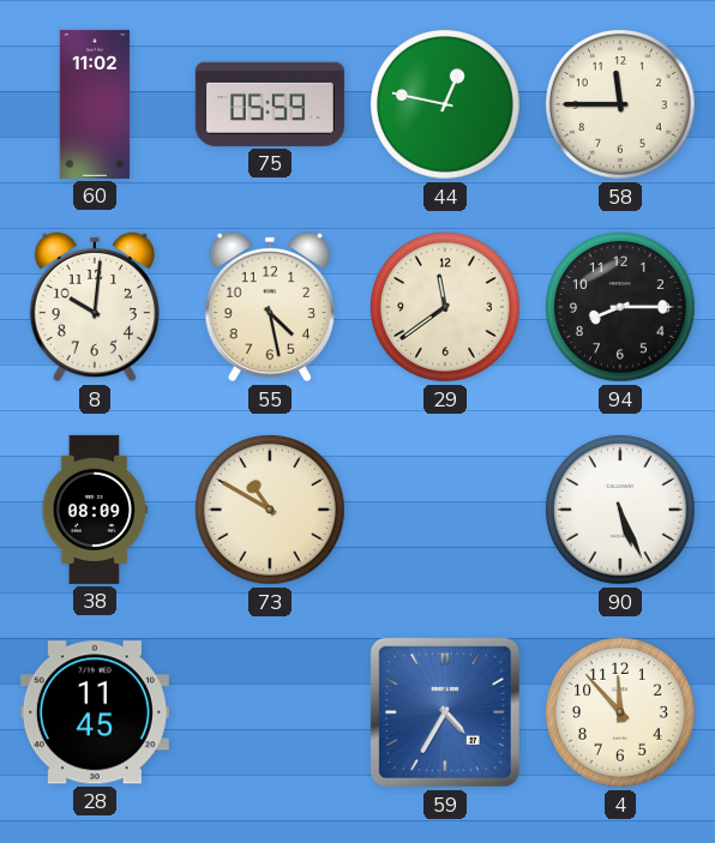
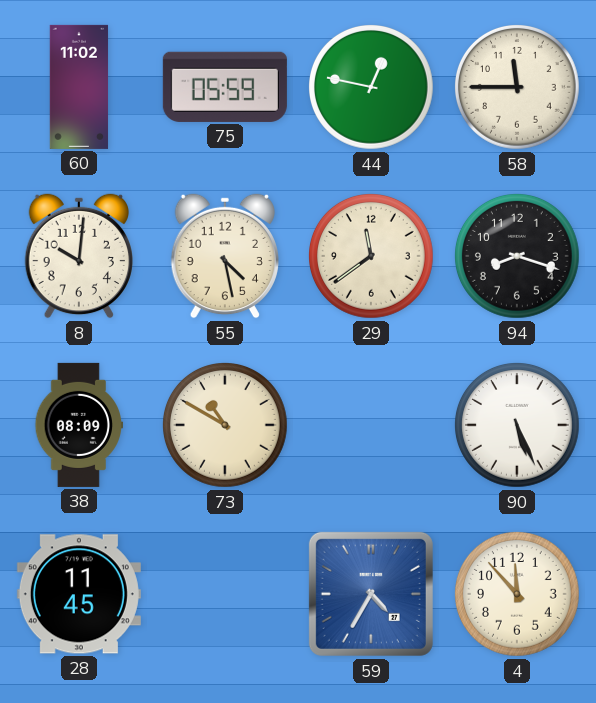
94: 8:15 -> 8:18
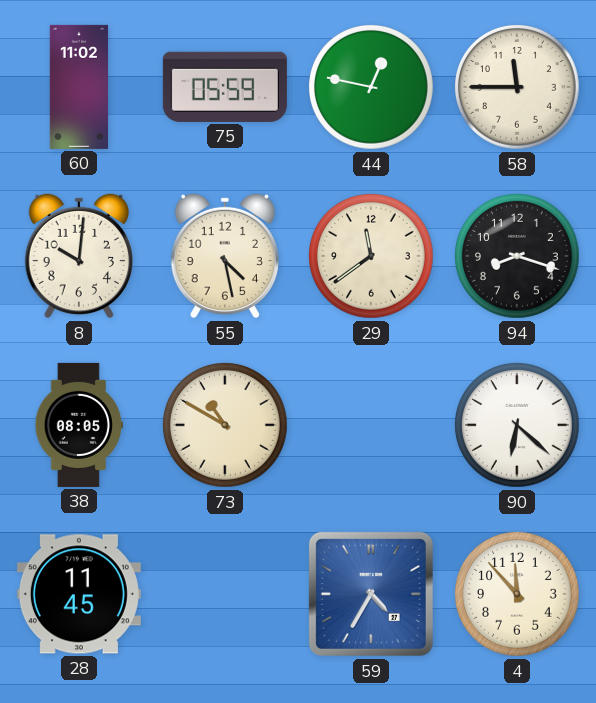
38: 08:09 -> 08:05
90: 5:26 -> 6:22
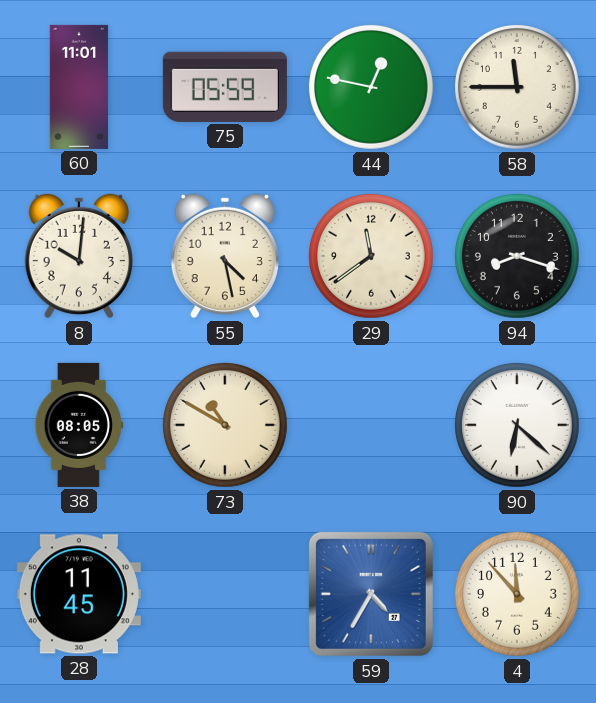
60: 11:02 -> 11:01
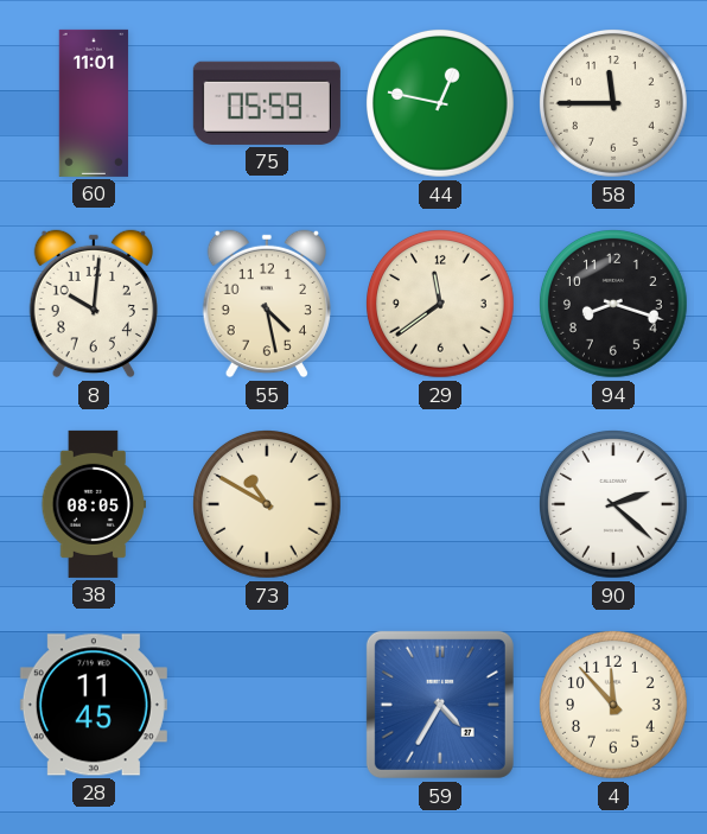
90: 6:22 -> 2:22
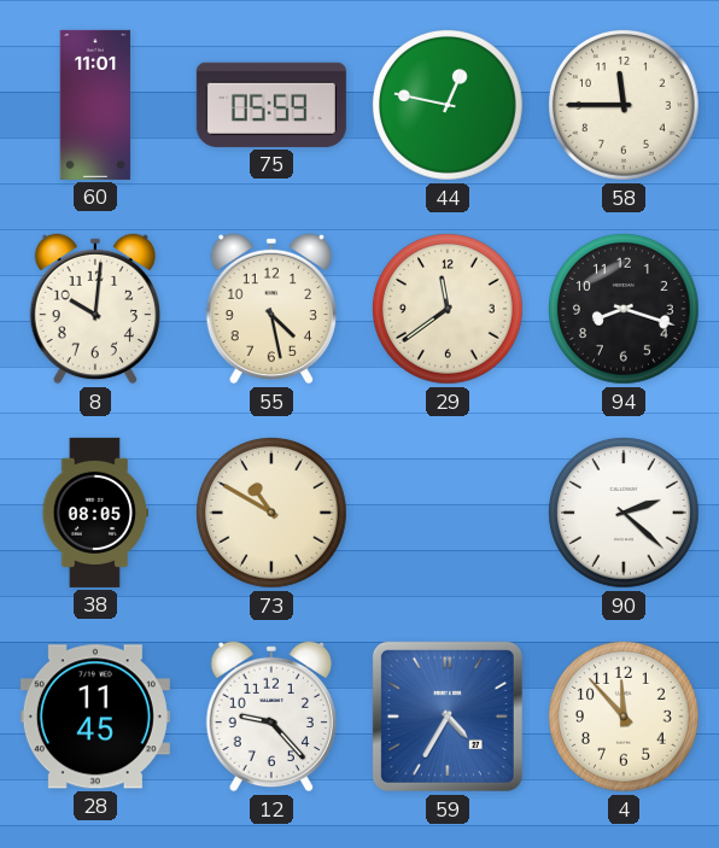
12: none -> 9:23
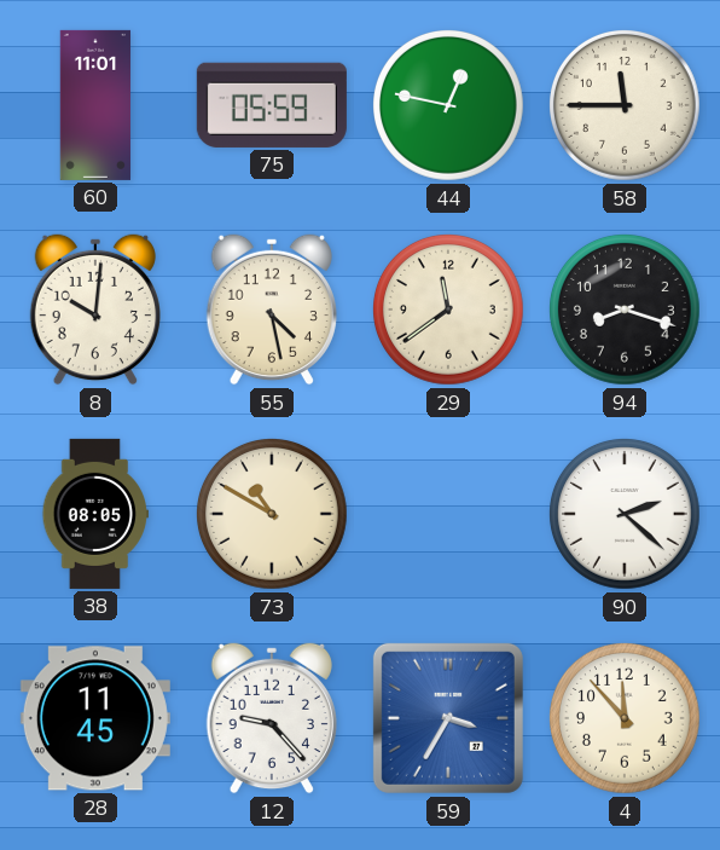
59: 4:35 -> 3:35
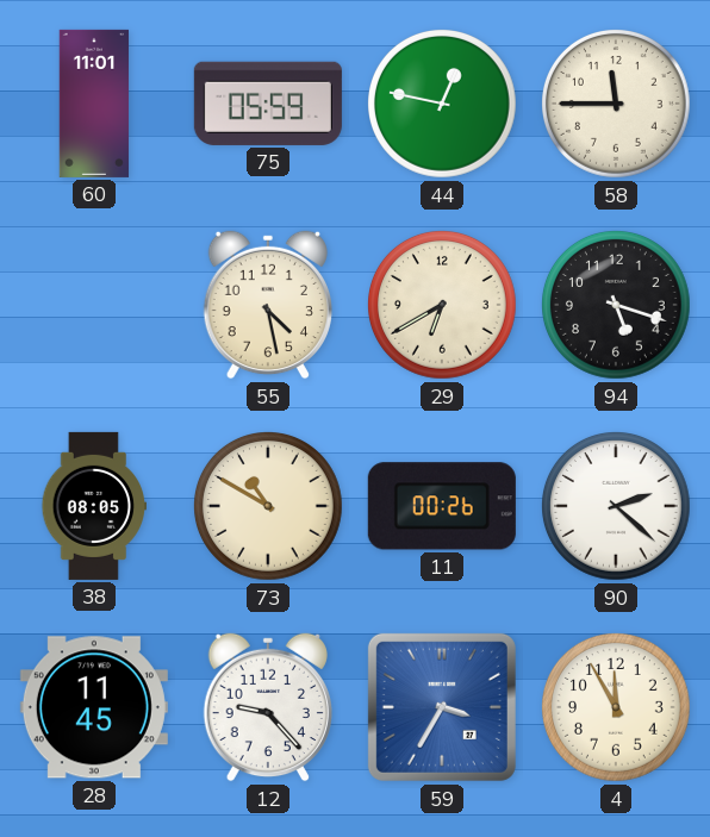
8: 10:01 -> none
29: 11:39 -> 6:40
94: 8:18 -> 5:18
11: none -> 00:26
4: 11:53 -> 11:55
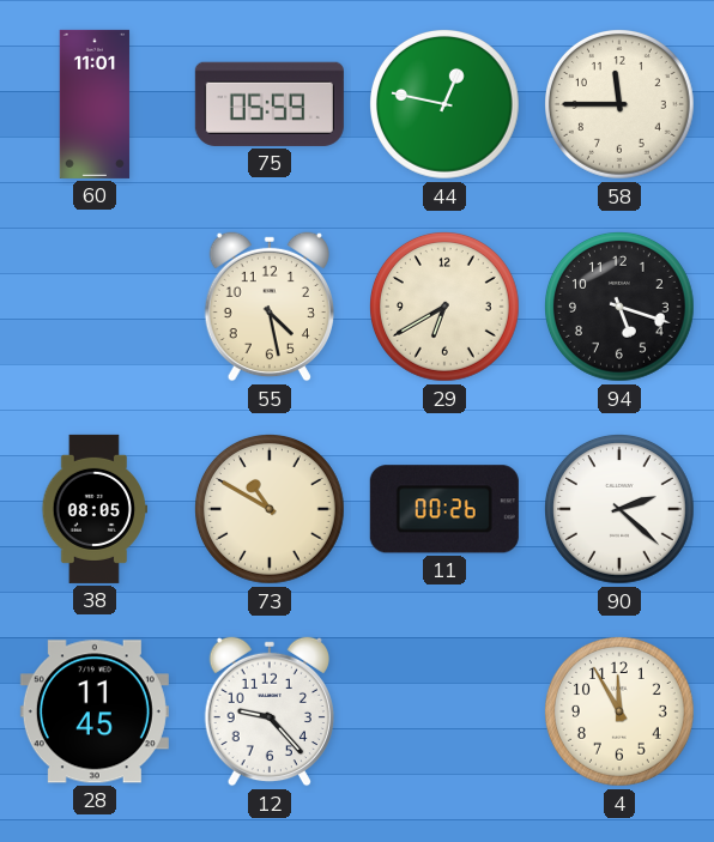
59: 3:35 -> none
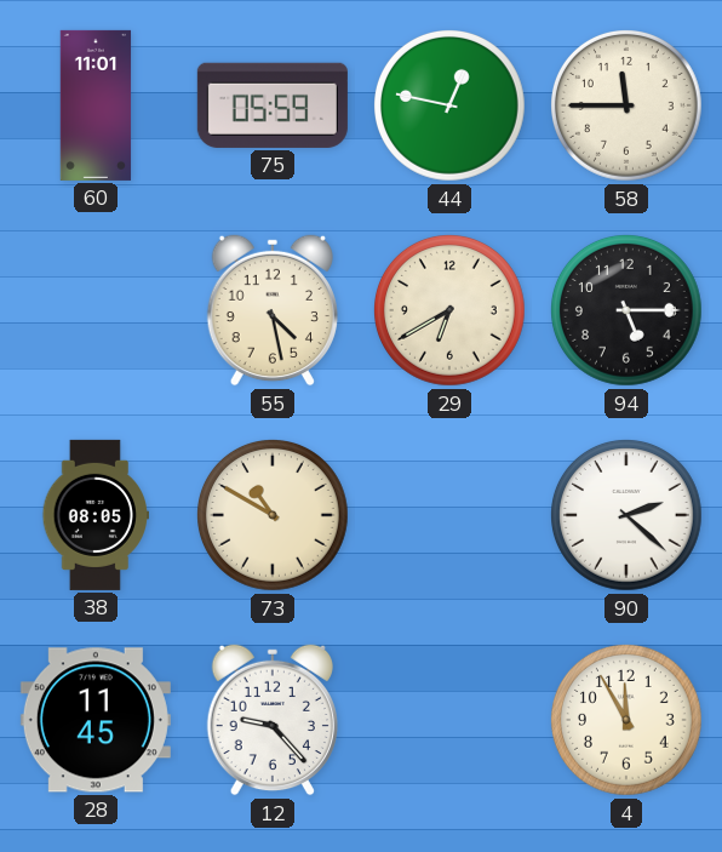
94: 5:18 -> 5:15
11: 00:26 -> none
